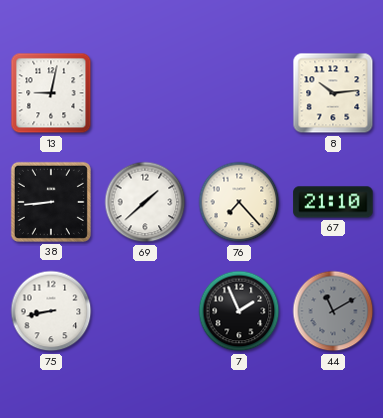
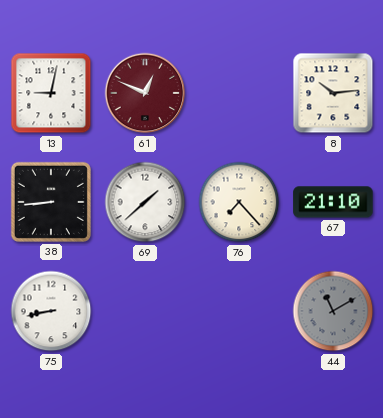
61: none -> 12:49
7: 1:56 -> none
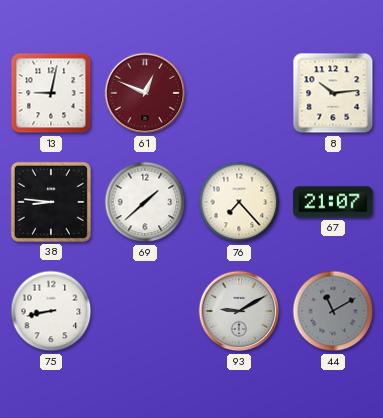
38: 8:44 -> 8:46
67: 21:10 -> 21:07
93: none -> 9:10
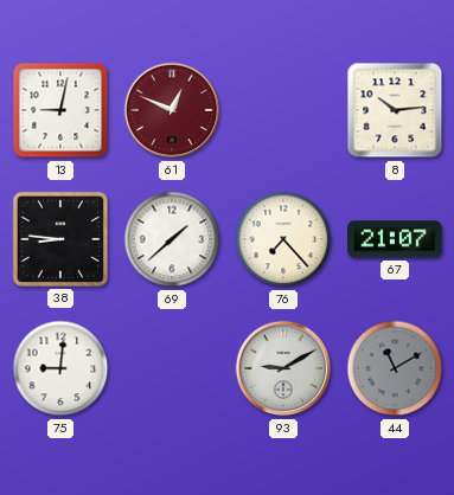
75: 8:43 -> 9:01
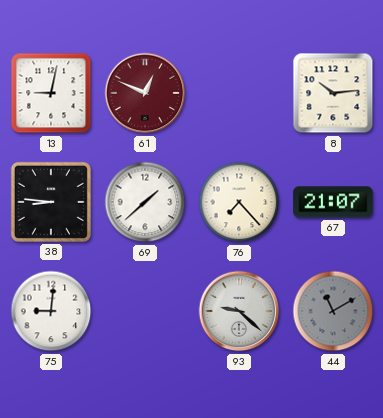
93: 9:10 -> 9:22
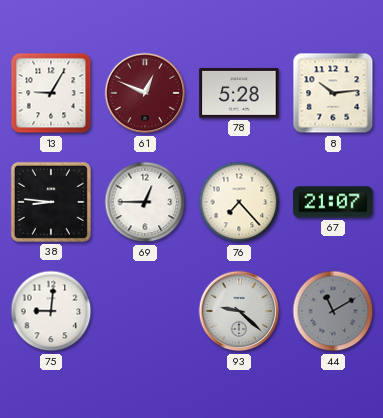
13: 9:02 -> 9:05
78: none -> 5:28
69: 1:38 -> 12:45
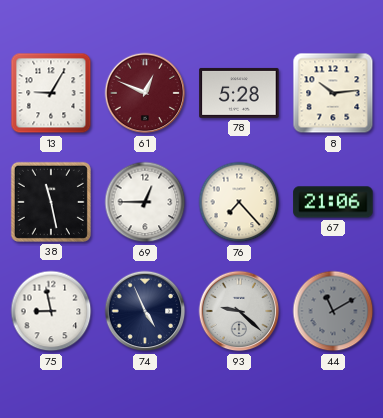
38: 8:46 -> 11:28
67: 21:07 -> 21:06
75: 9:01 -> 8:58
74: none -> 4:56
